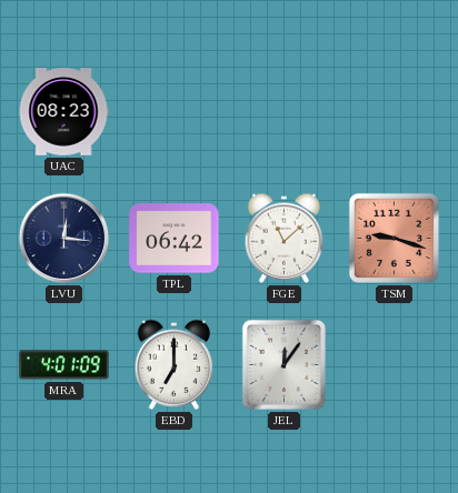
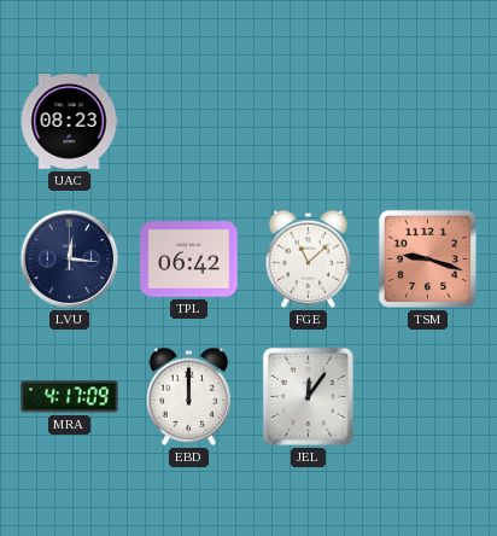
MRA: 4:01 -> 4:17
EBD: 7:00 -> 12:00
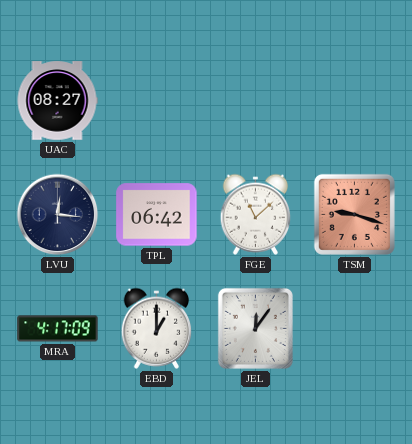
UAC: 08:23 -> 08:27
EBD: 12:00 -> 1:00
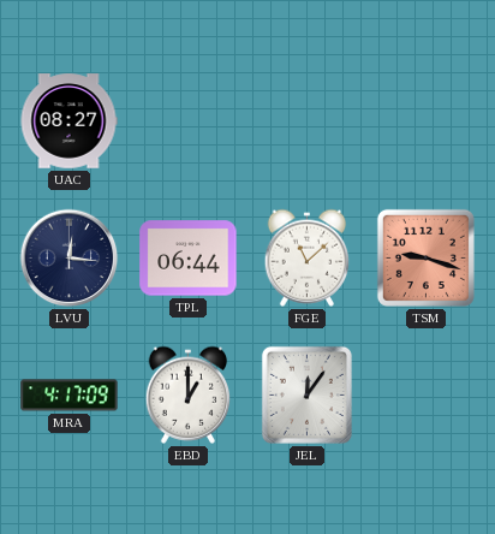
TPL: 06:42 -> 06:44
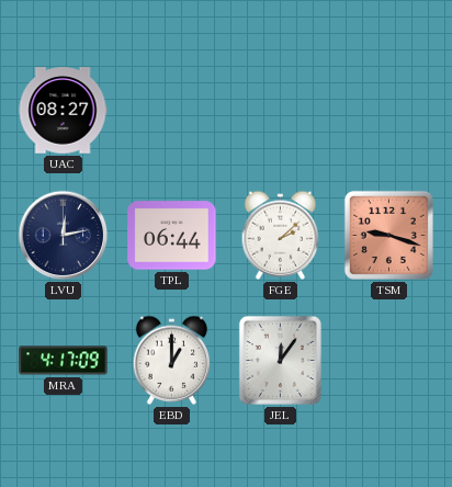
LVU: 12:16 -> 12:13
FGE: 11:08 -> 2:08
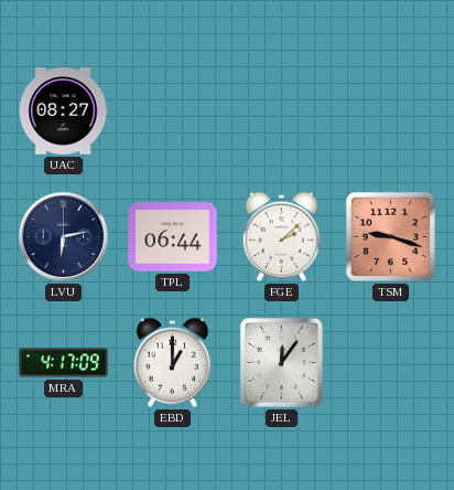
LVU: 12:13 -> 6:13
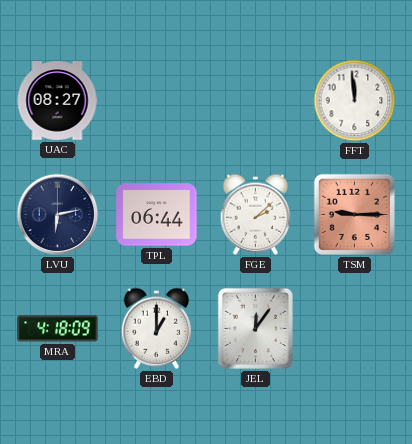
FFT: none -> 11:59
TSM: 9:18 -> 9:15
MRA: 4:17 -> 4:18
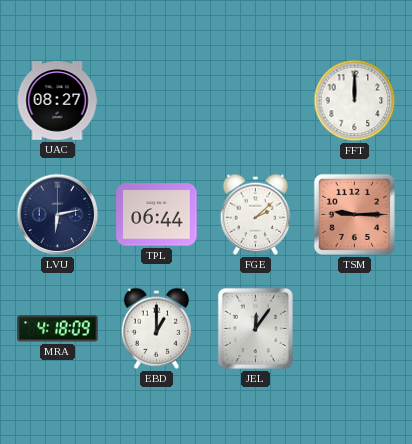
FFT: 11:59 -> 12:00
